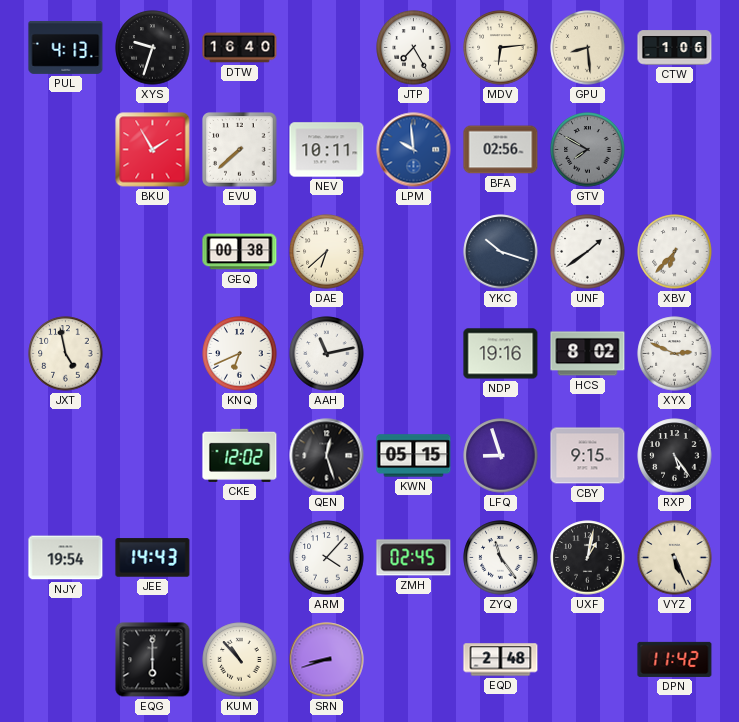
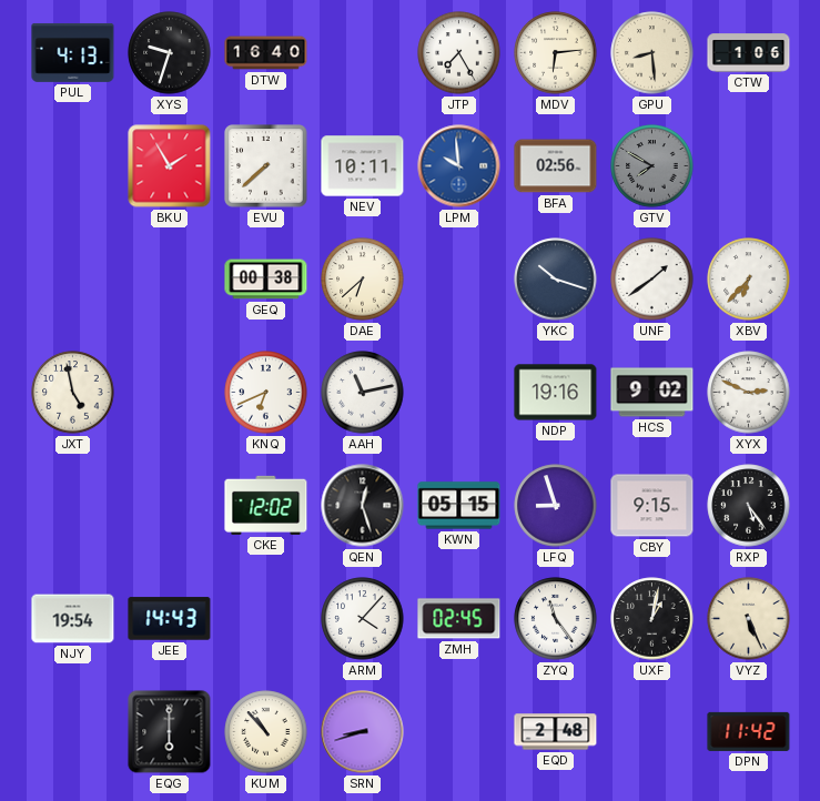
HCS: 8:02 -> 9:02
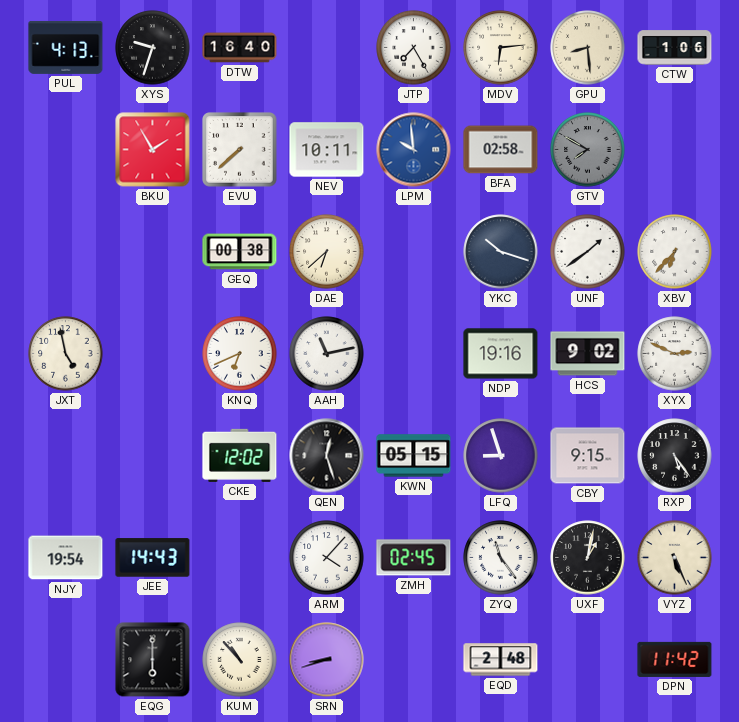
BFA: 02:56 -> 02:58
